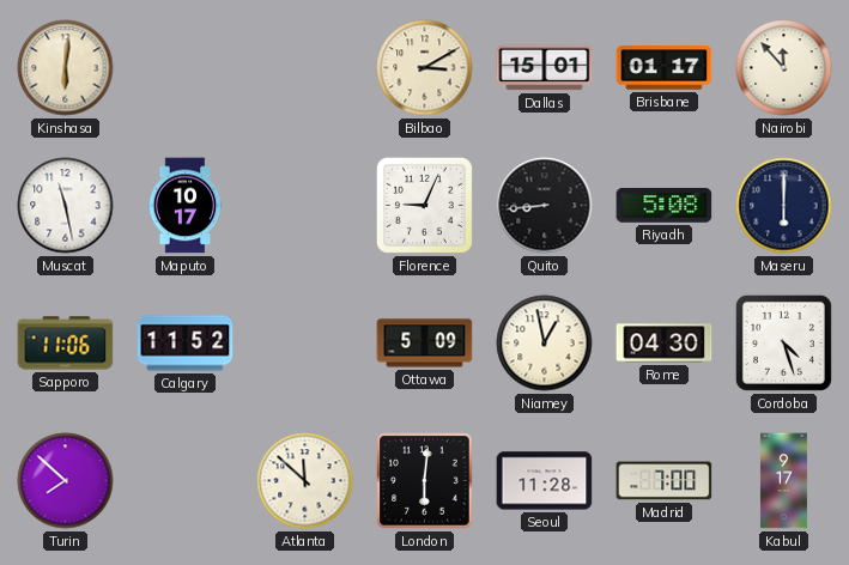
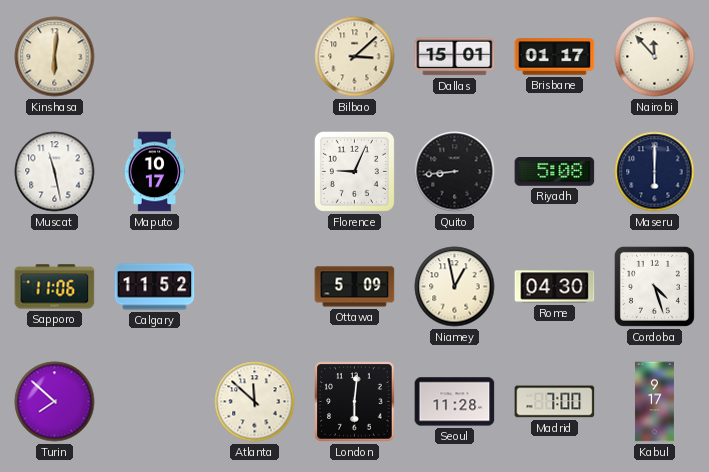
Bilbao: 3:10 -> 3:08
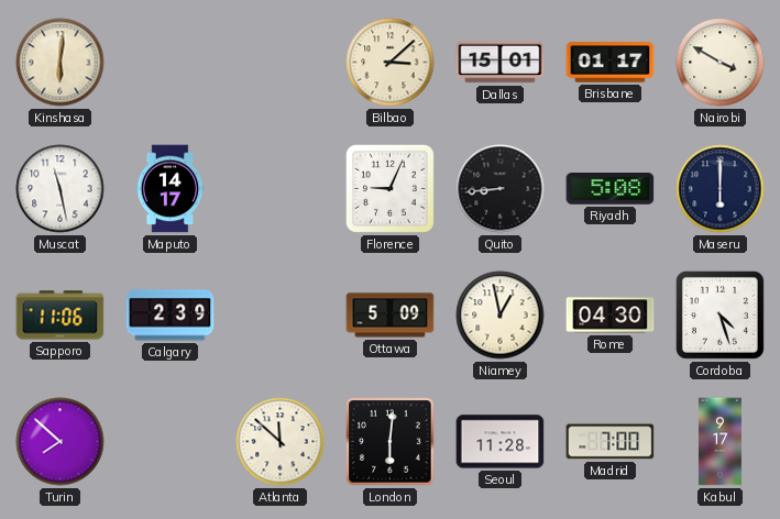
Nairobi: 11:53 -> 3:50
Maputo: 10:17 -> 14:17
Calgary: 11:52 -> 2:39
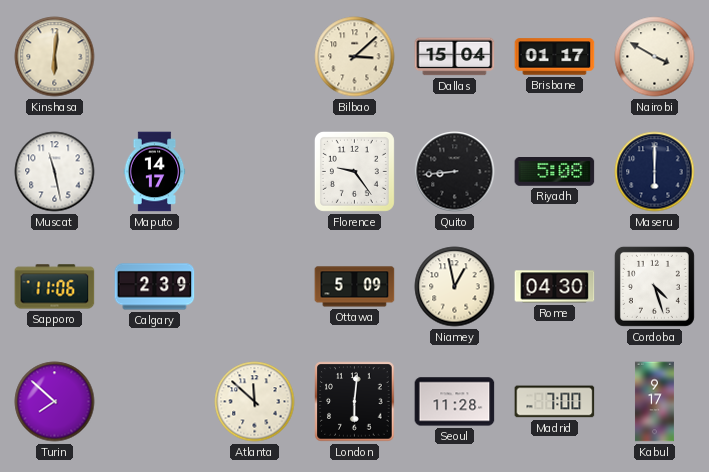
Dallas: 15:01 -> 15:04
Florence: 9:04 -> 9:24
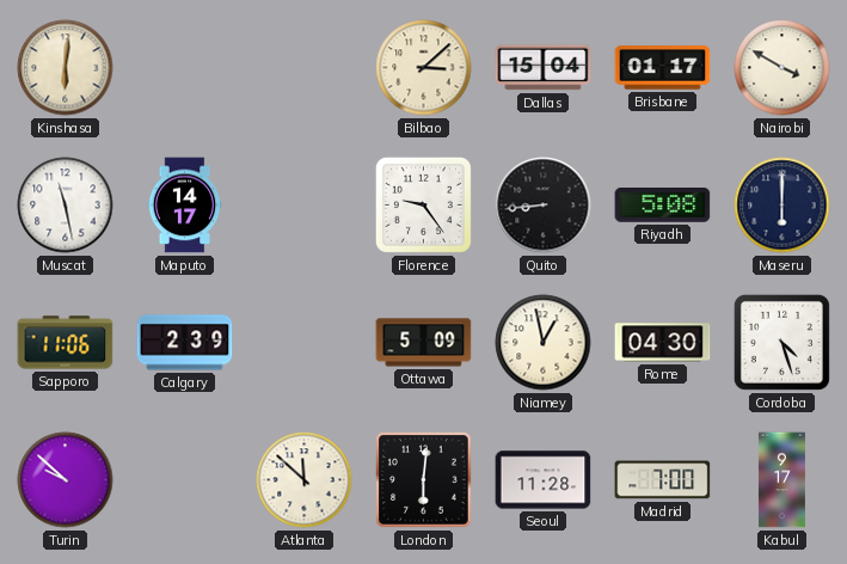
Turin: 7:52 -> 9:52
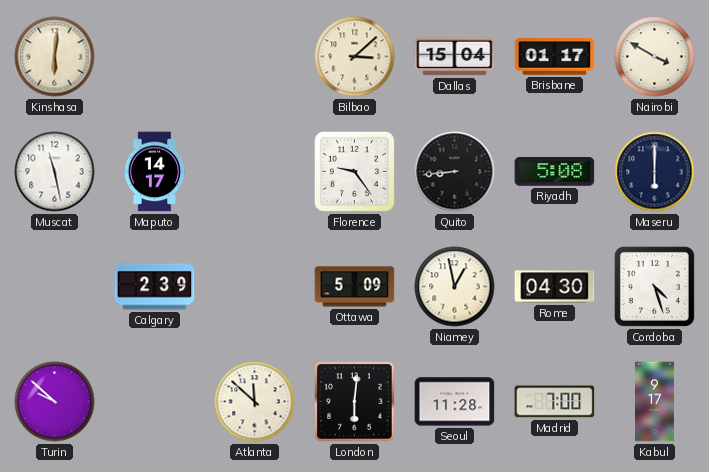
Sapporo: 11:06 -> none
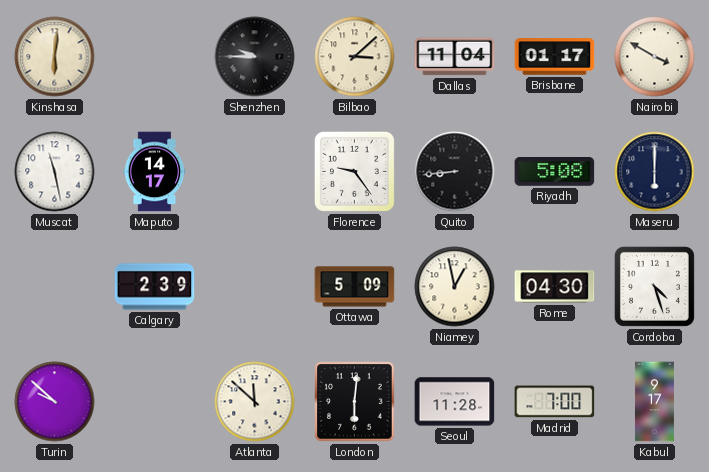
Shenzhen: none -> 9:45
Dallas: 15:04 -> 11:04
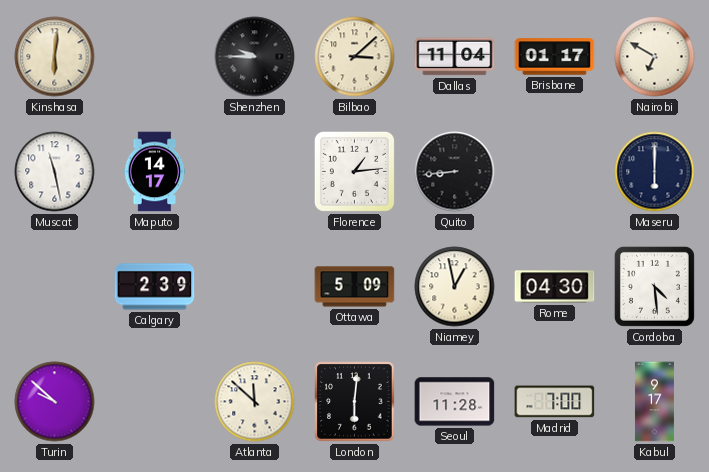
Nairobi: 3:50 -> 6:50
Florence: 9:24 -> 1:14
Riyadh: 5:08 -> none
Cordoba: 4:27 -> 4:29
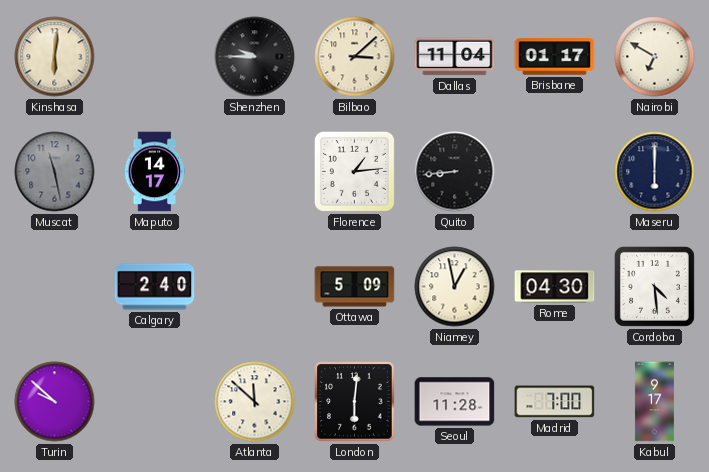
Muscat dial: white -> grey
Calgary: 2:39 -> 2:40
